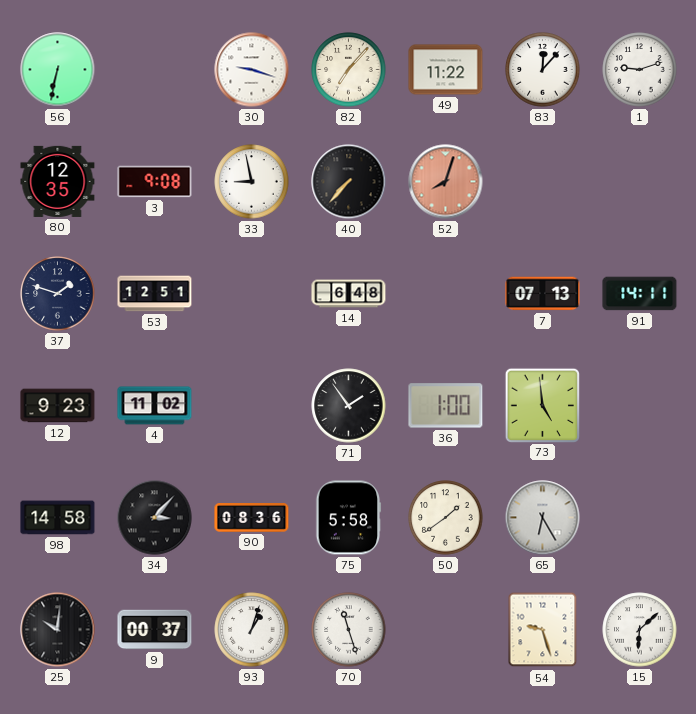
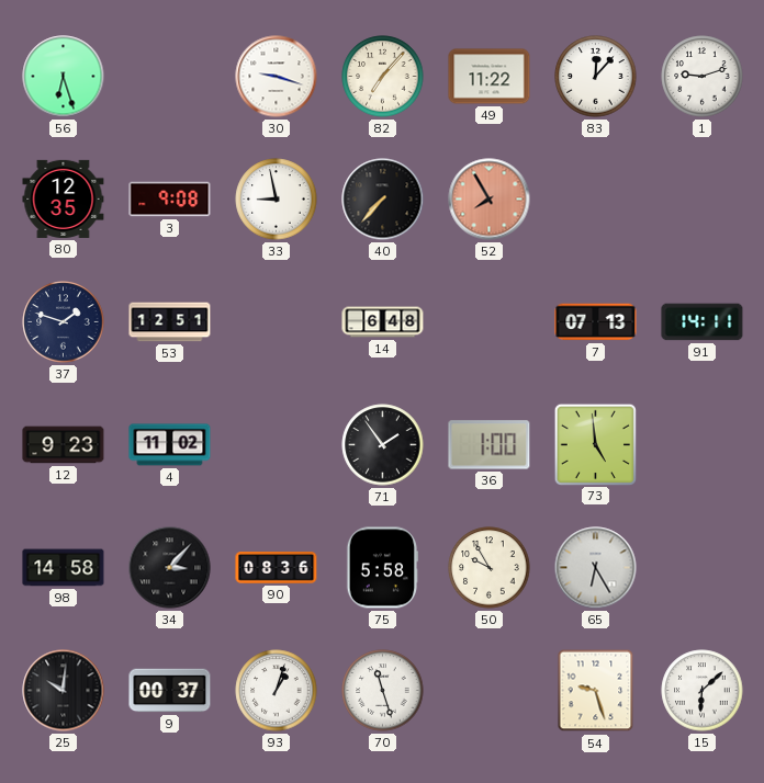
56: 6:32 -> 6:27
52: 8:03 -> 7:55
50: 1:39 -> 9:55
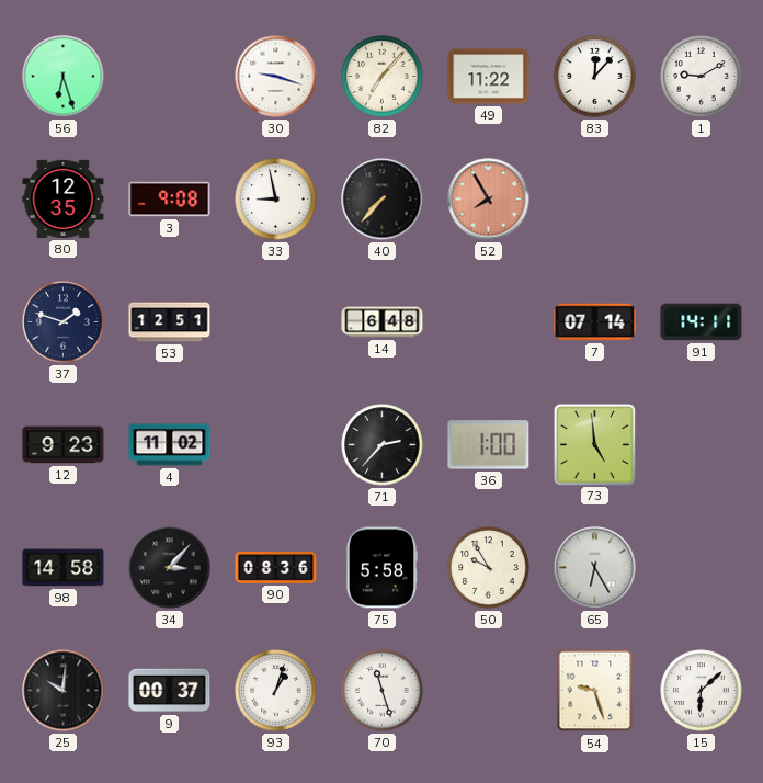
1: 9:12 -> 9:10
7: 07:13 -> 07:14
71: 1:54 -> 2:37
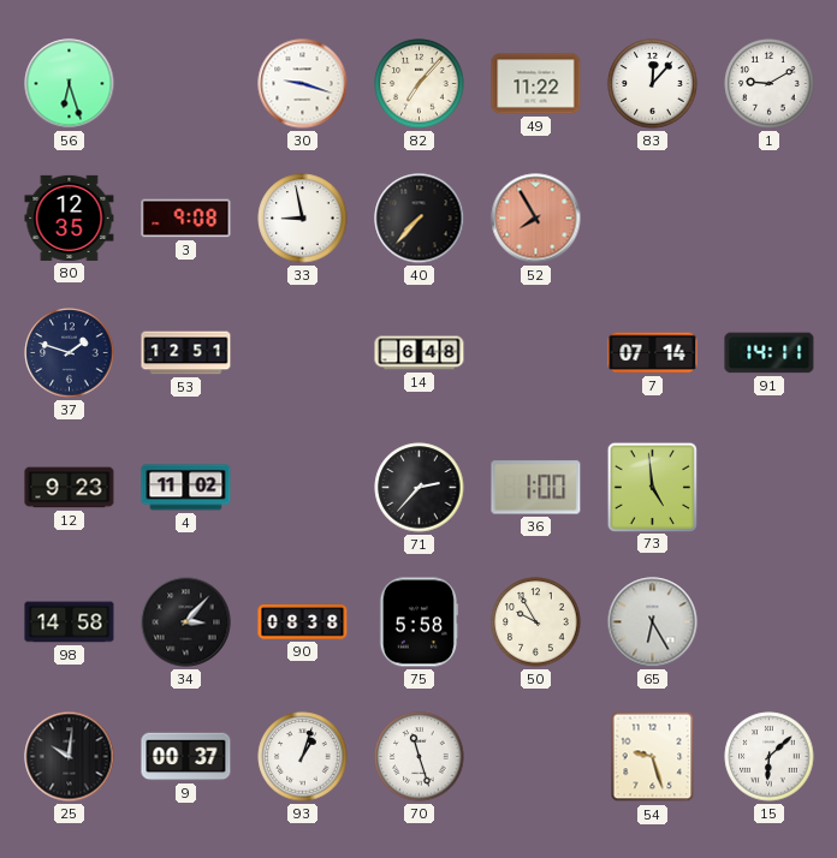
90: 08:36 -> 08:38
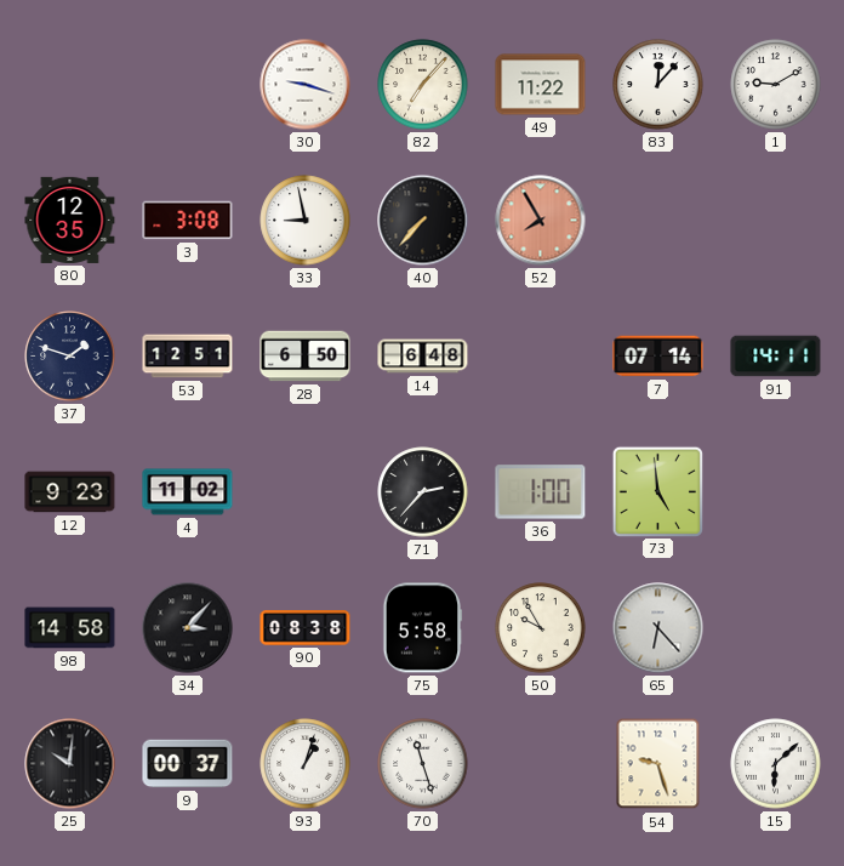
56: 6:27 -> none
3: 9:08 -> 3:08
28: none -> 6:50
65: 6:25 -> 6:23
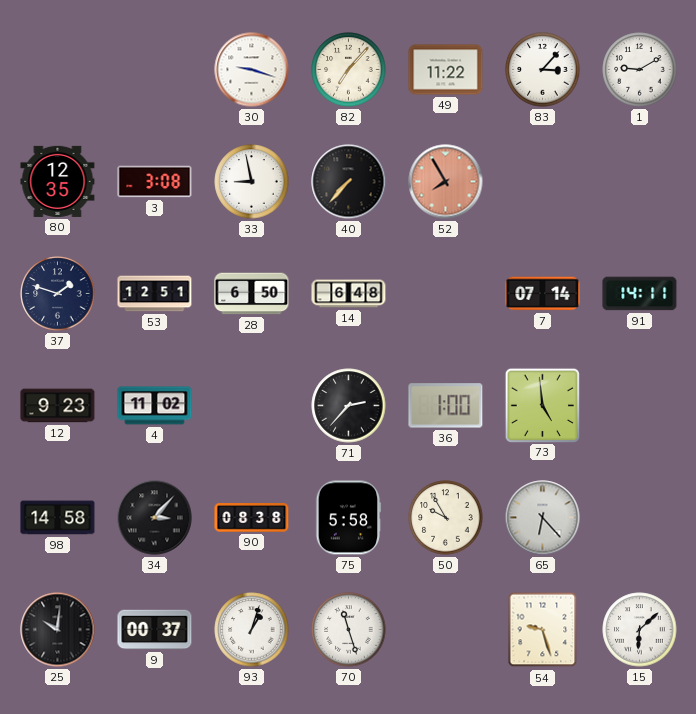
83: 12:07 -> 3:07
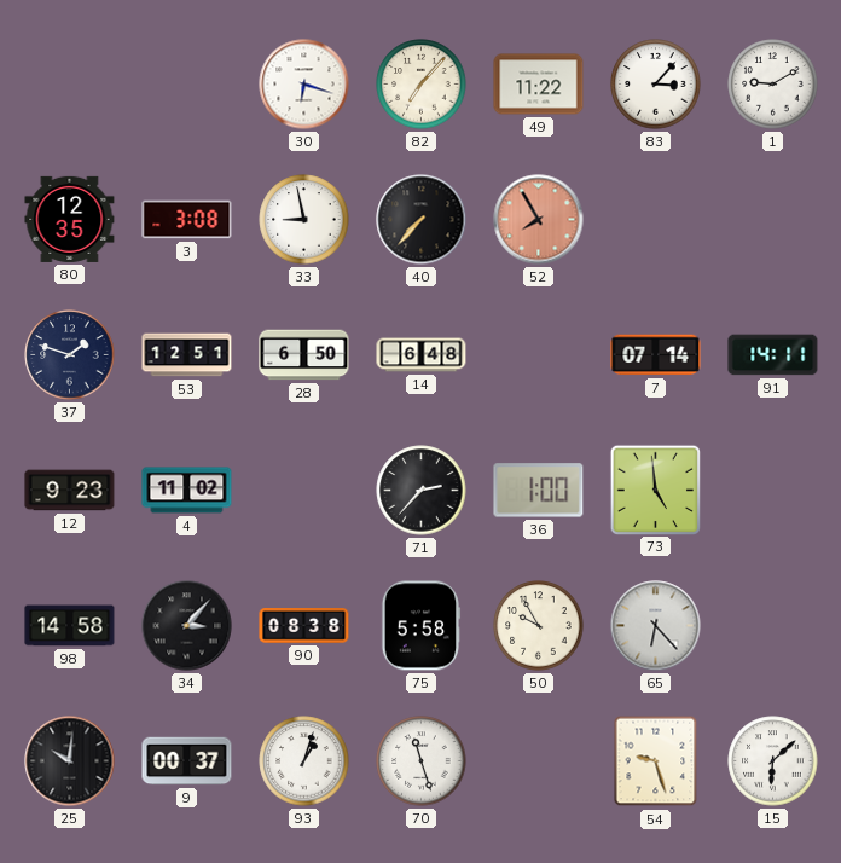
30: 9:18 -> 6:18
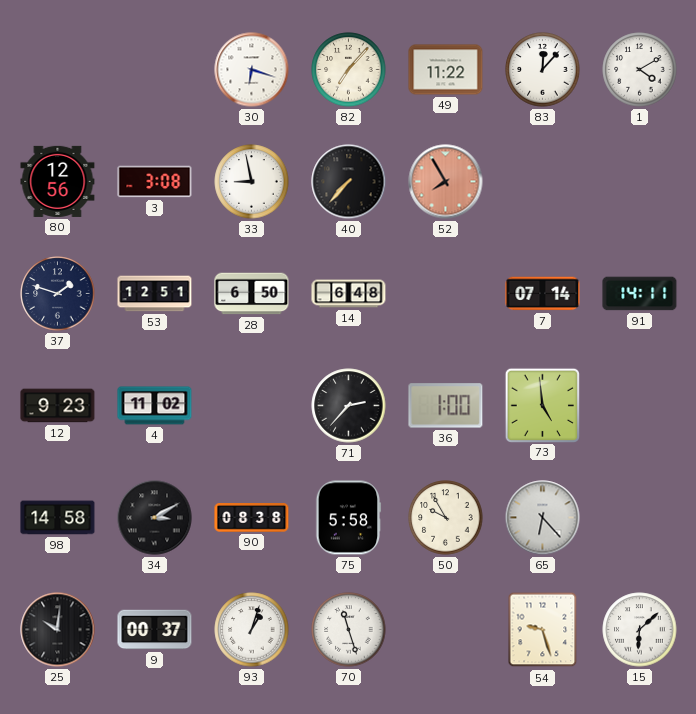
83: 3:07 -> 12:07
1: 9:10 -> 4:10
80: 12:35 -> 12:56
34: 3:07 -> 3:10
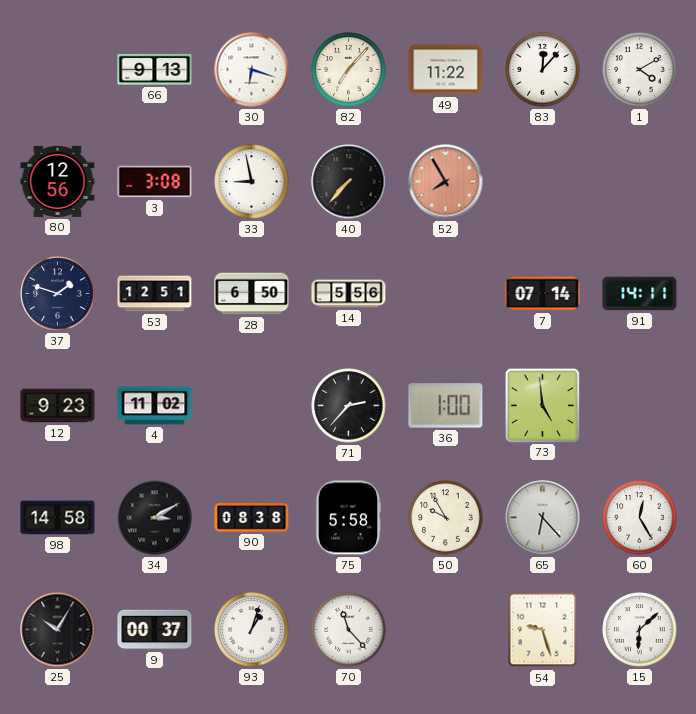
66: none -> 9:13
14: 6:48 -> 5:56
60: none -> 12:25
25: 10:01 -> 10:05
70: 11:27 -> 11:23
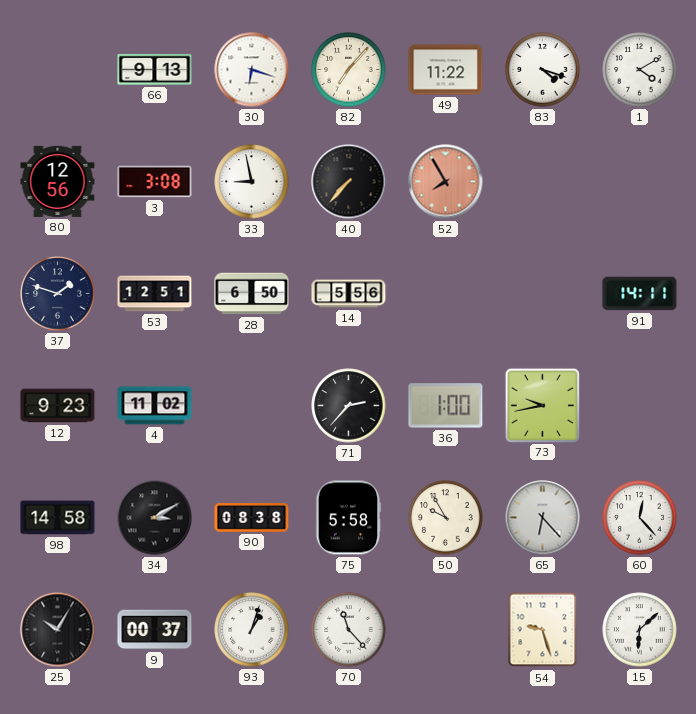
83: 12:07 -> 4:18
7: 07:14 -> none
73: 4:59 -> 9:43
60: 12:25 -> 12:23
